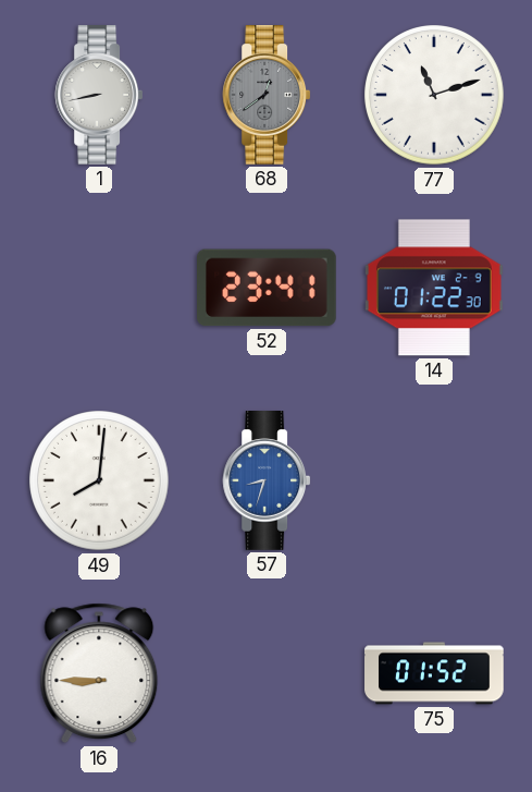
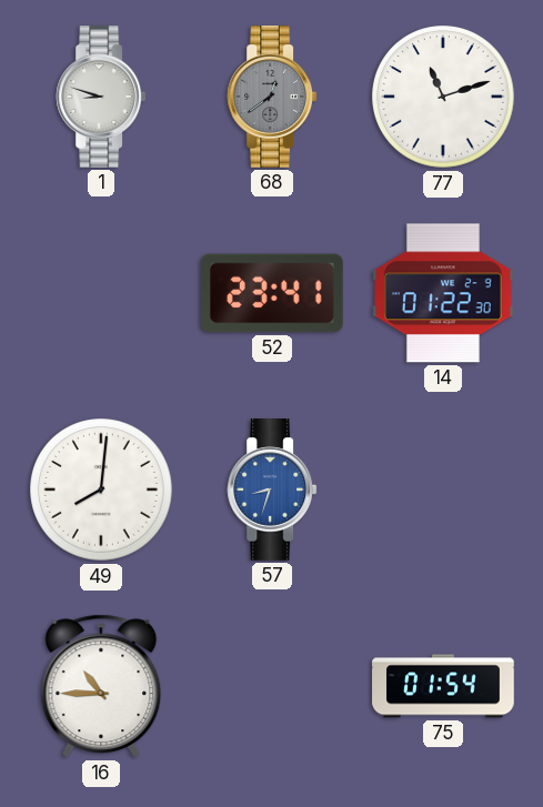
1: 8:43 -> 8:48
16: 8:45 -> 10:45
75: 01:52 -> 01:54
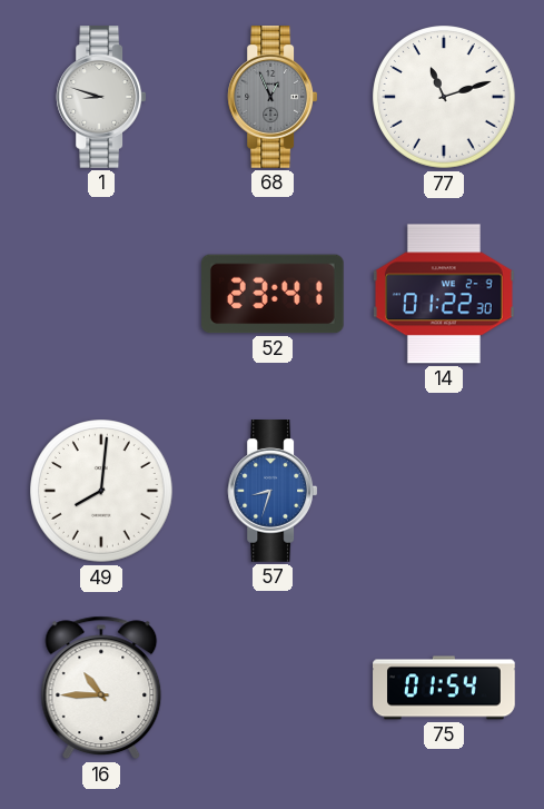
68: 12:39 -> 12:56
